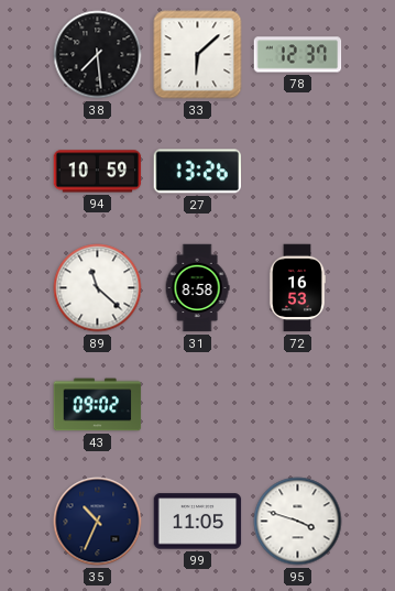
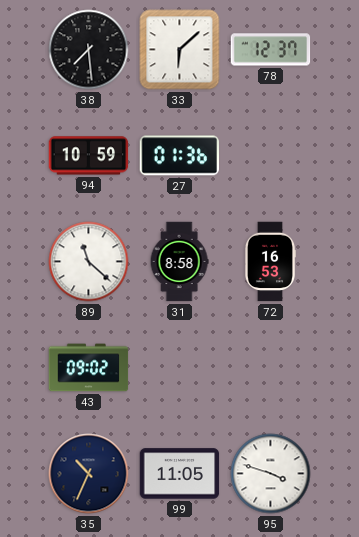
27: 13:26 -> 01:36
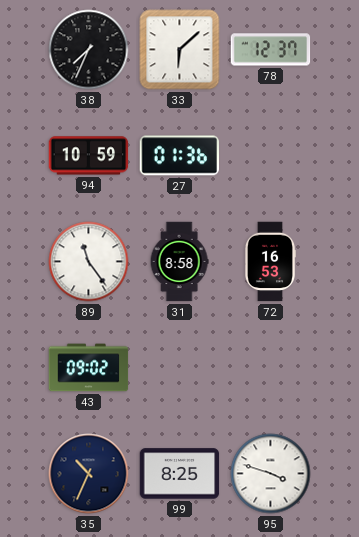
38: 7:29 -> 7:34
89: 11:22 -> 11:24
99: 11:05 -> 8:25
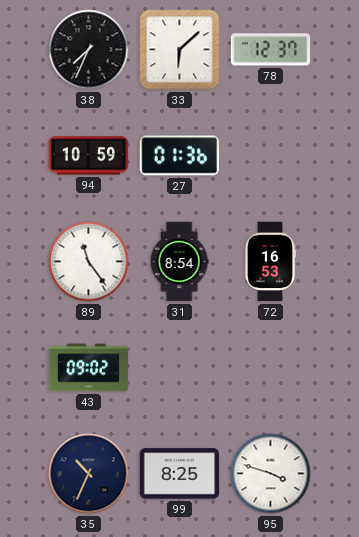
31: 8:58 -> 8:54
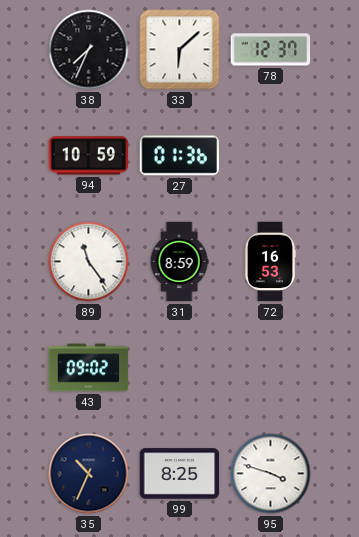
31: 8:54 -> 8:59
